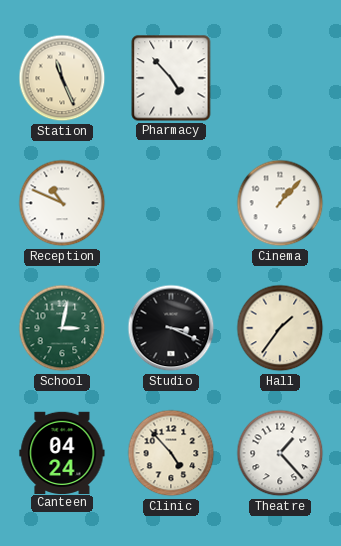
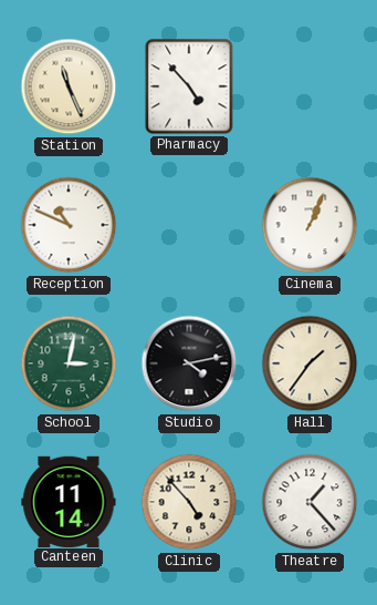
Cinema: 1:07 -> 1:04
Studio: 3:19 -> 4:13
Canteen: 04:24 -> 11:14
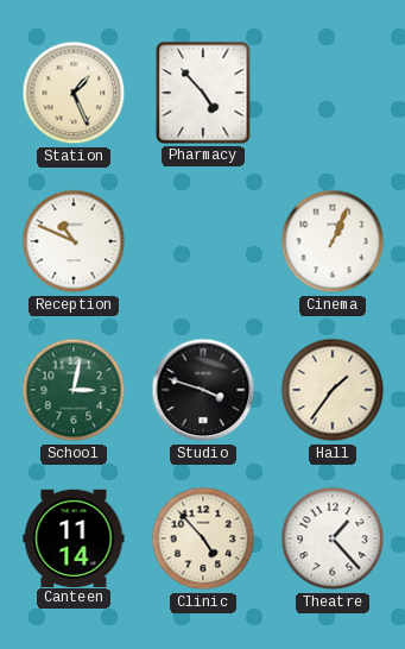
Station: 11:26 -> 1:26
Studio: 4:13 -> 3:48
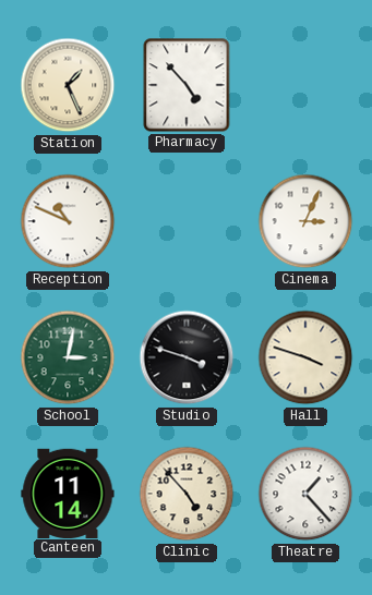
Cinema: 1:04 -> 3:04
Hall: 1:36 -> 3:48
